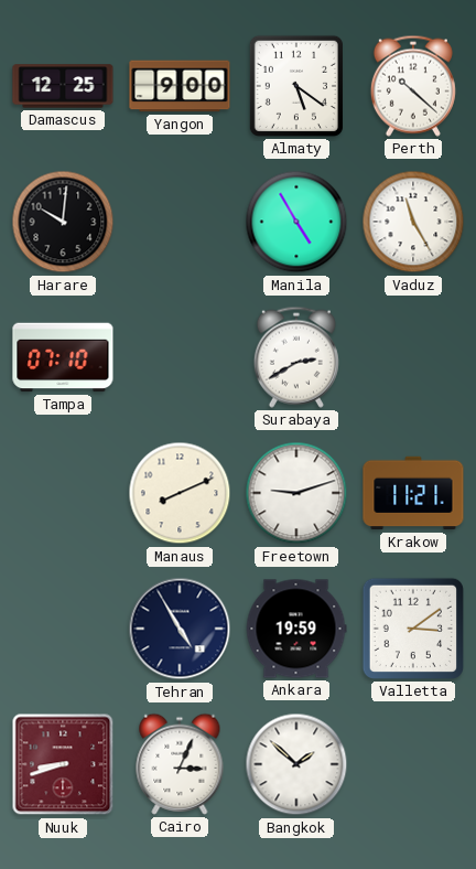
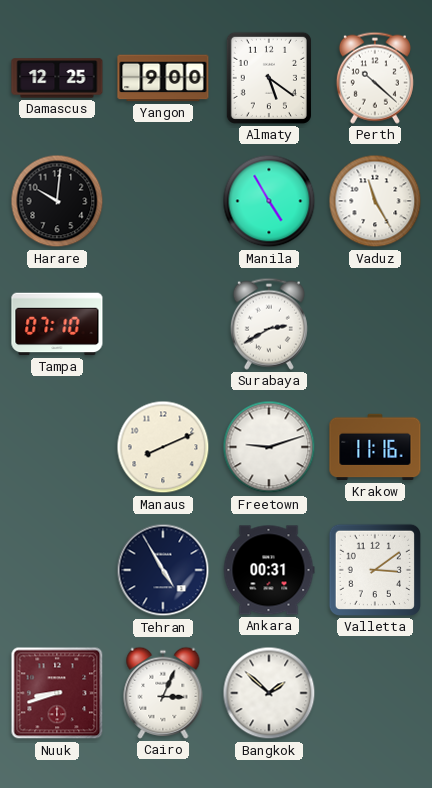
Krakow: 11:21 -> 11:16
Ankara: 19:59 -> 00:31
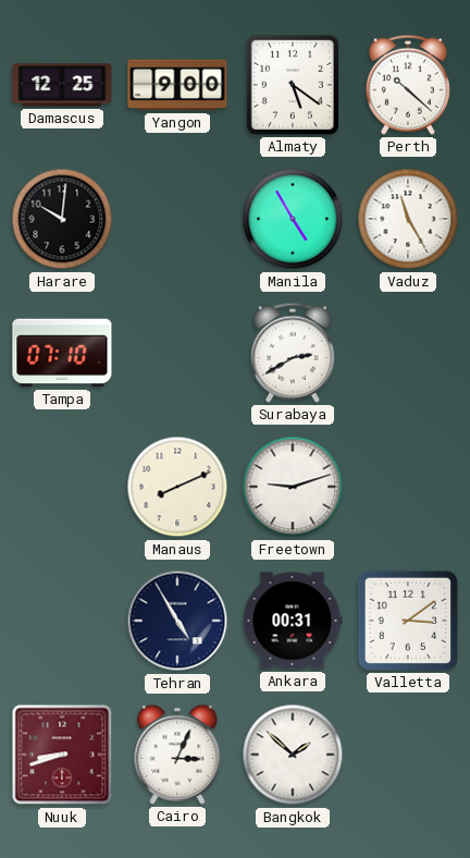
Krakow: 11:16 -> none
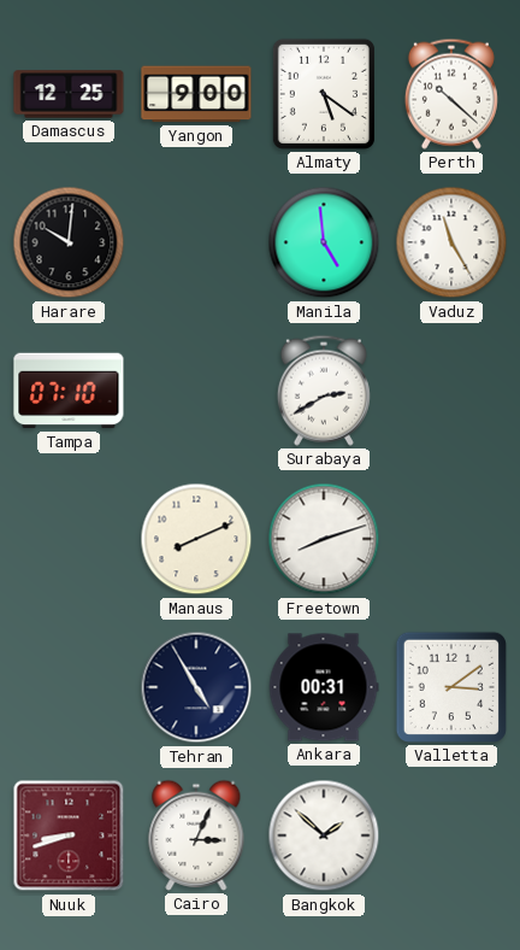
Manila: 4:55 -> 4:59
Freetown: 9:12 -> 8:12
